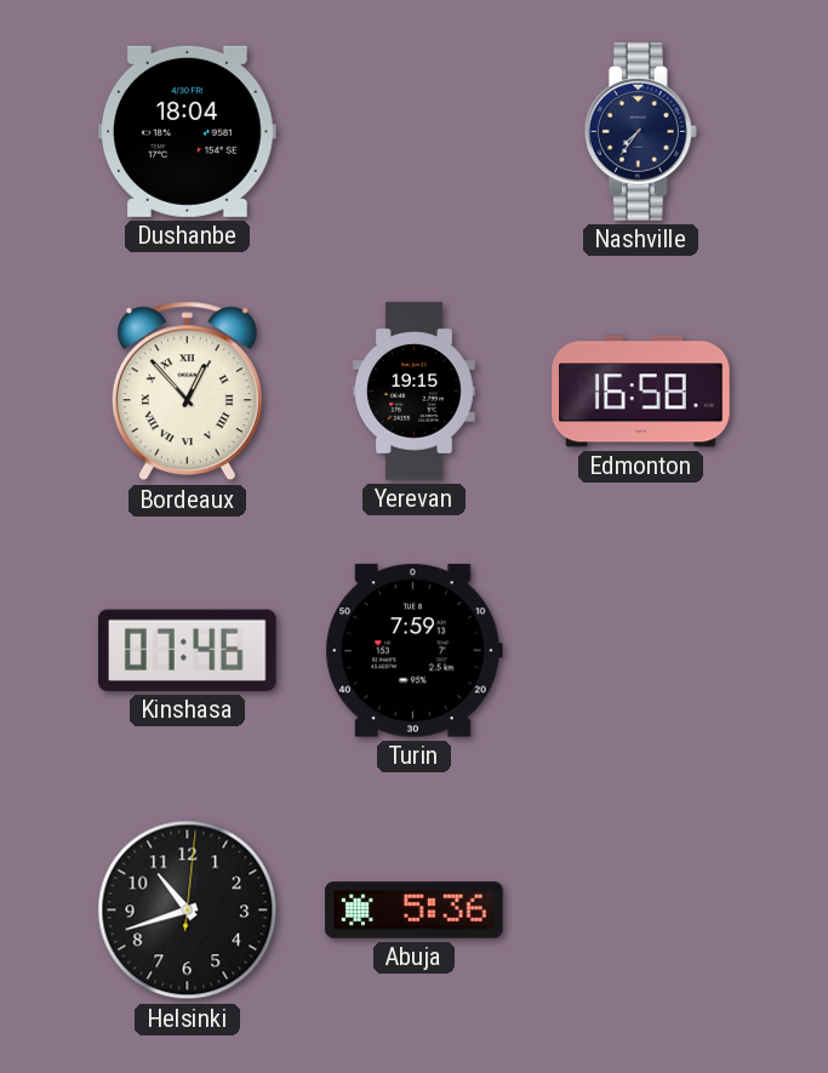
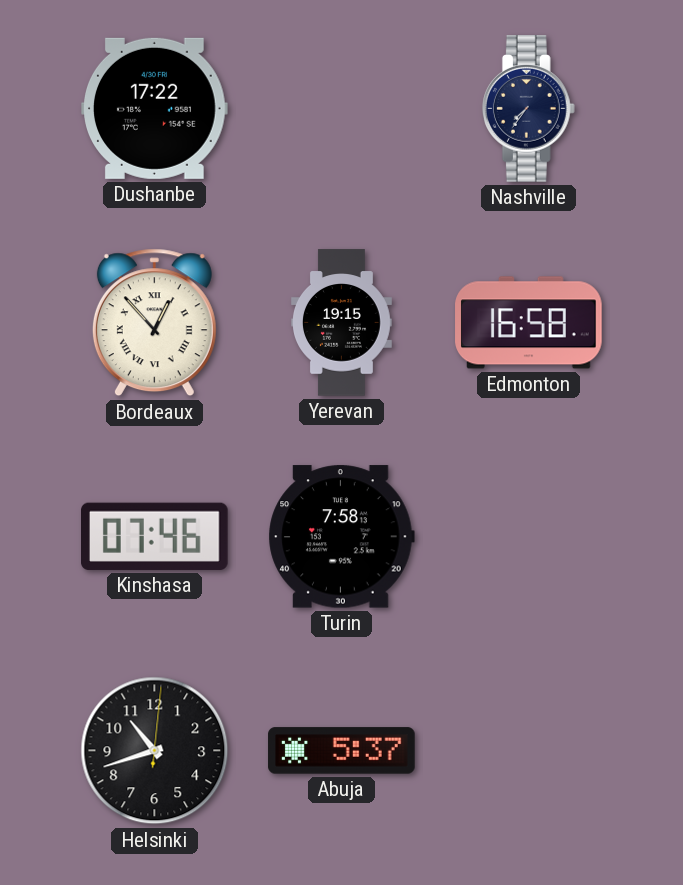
Dushanbe: 18:04 -> 17:22
Turin: 7:59 -> 7:58
Abuja: 5:36 -> 5:37
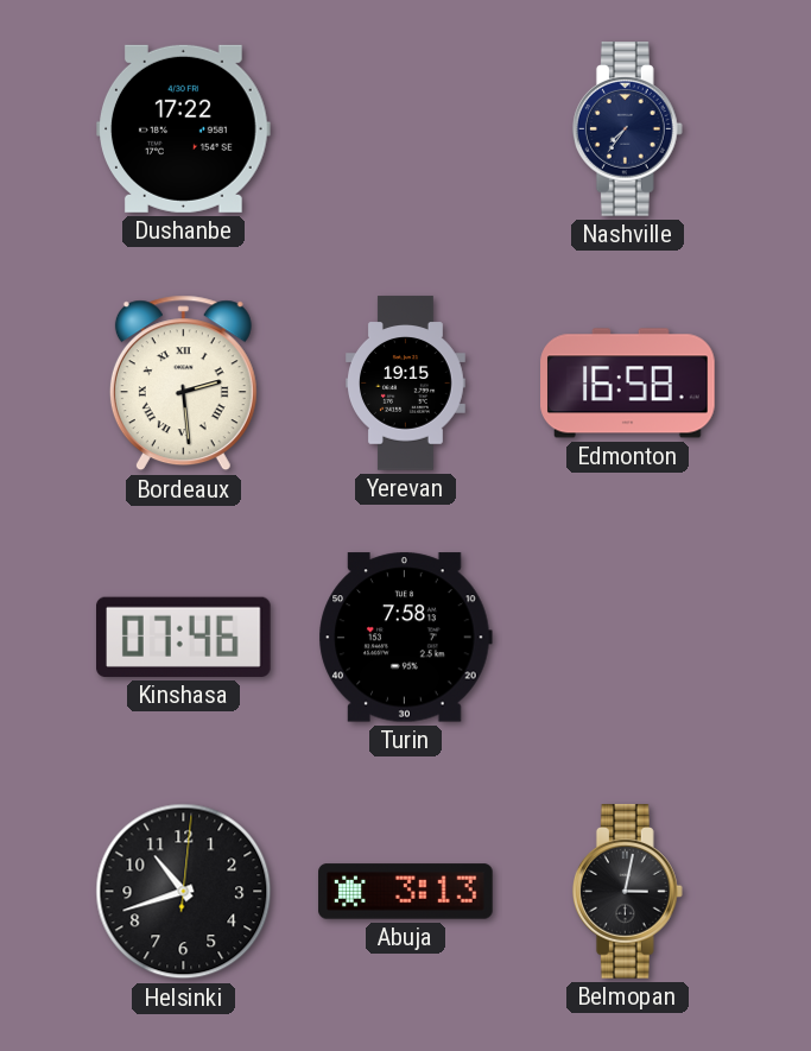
Bordeaux: 12:53 -> 2:29
Abuja: 5:37 -> 3:13
Belmopan: none -> 3:02
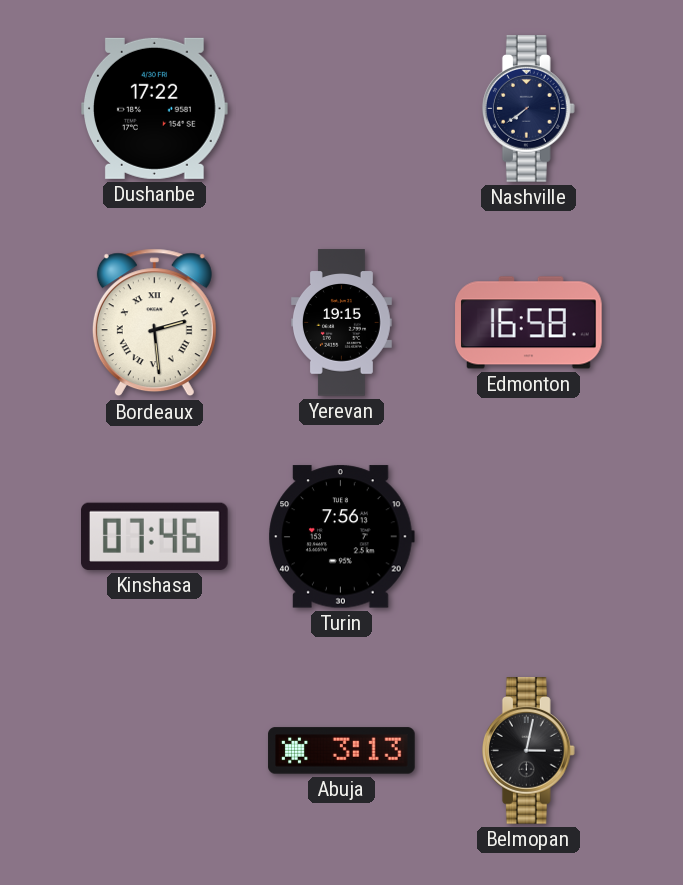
Nashville: 7:36 -> 7:39
Turin: 7:58 -> 7:56
Helsinki: 10:42 -> none
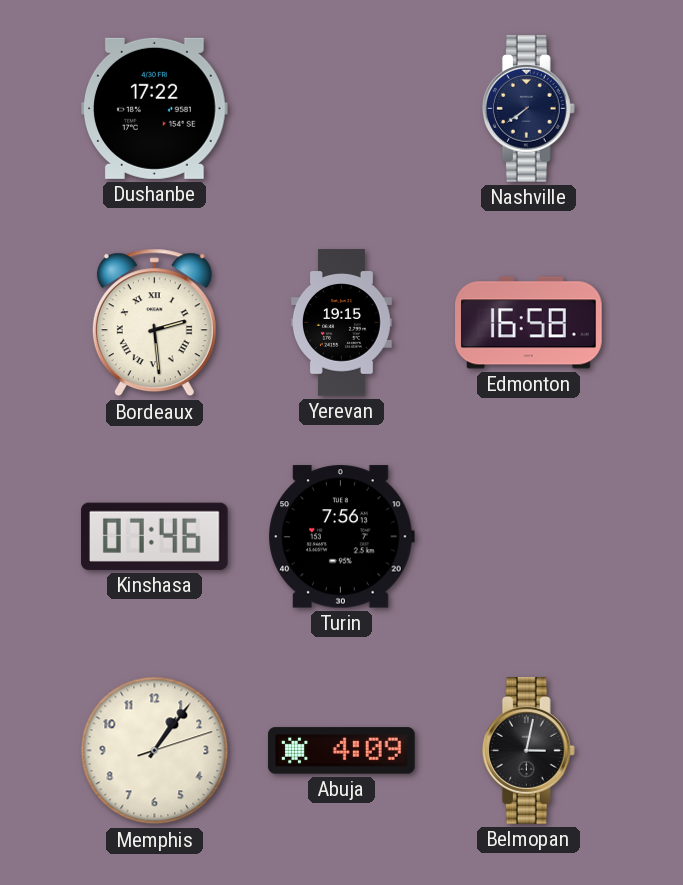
Memphis: none -> 1:06
Abuja: 3:13 -> 4:09
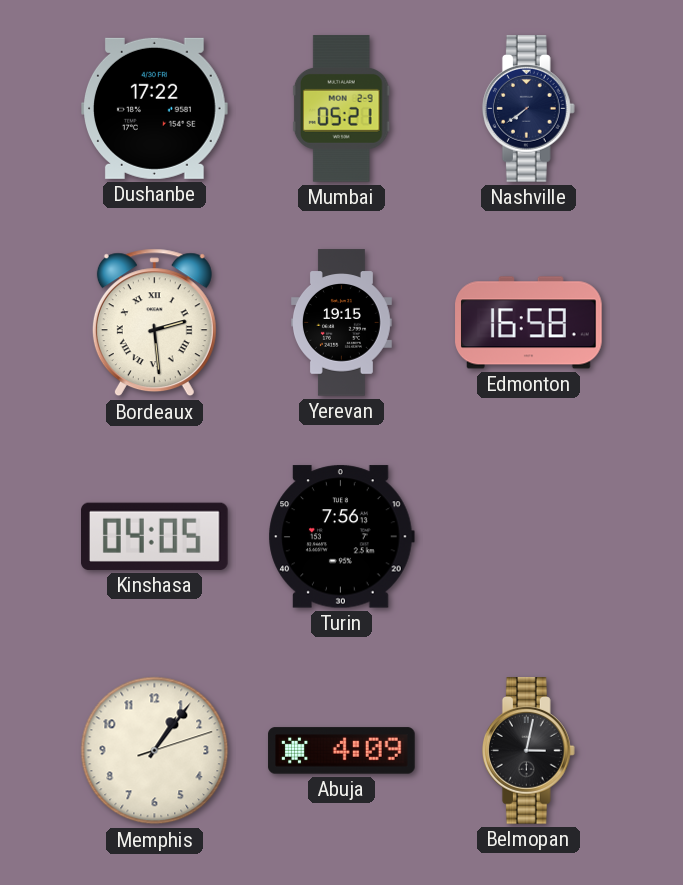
Mumbai: none -> 05:21
Kinshasa: 07:46 -> 04:05
